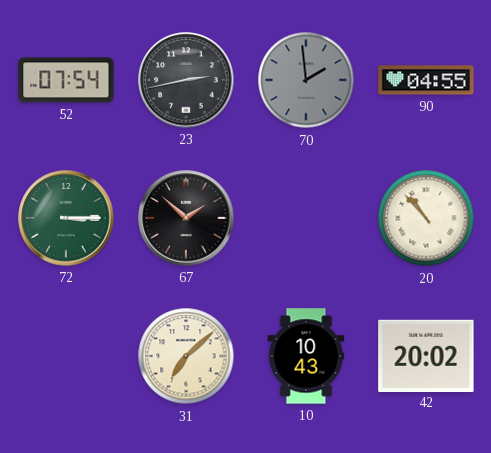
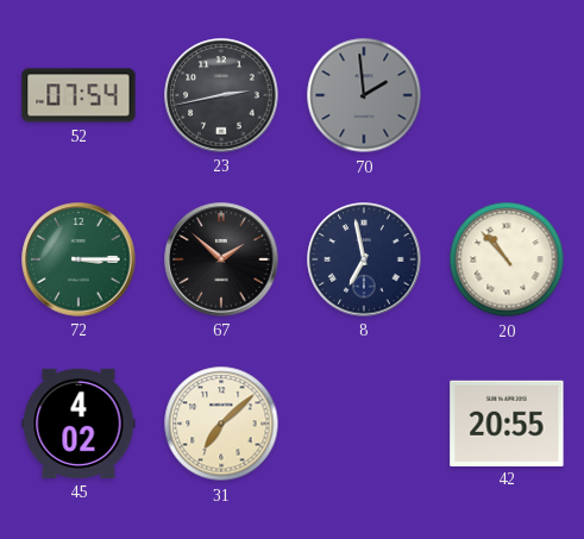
90: 04:55 -> none
8: none -> 6:58
45: none -> 4:02
10: 10:43 -> none
42: 20:02 -> 20:55
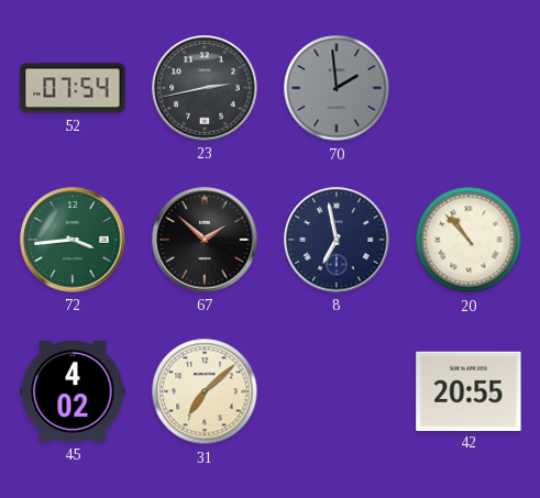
72: 3:15 -> 3:44
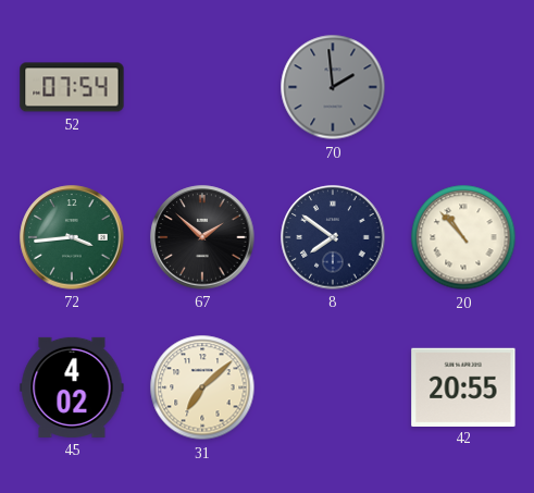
23: 2:43 -> none
8: 6:58 -> 7:51
